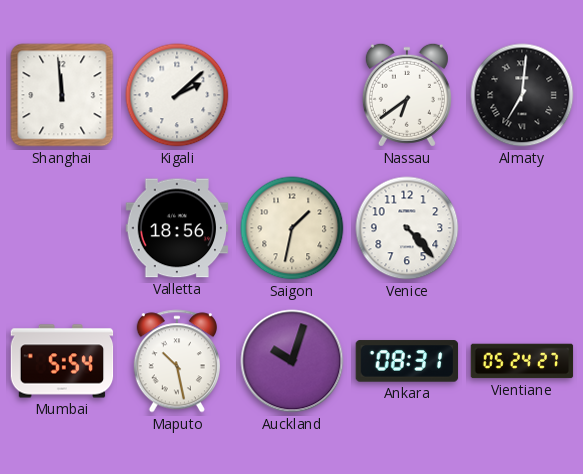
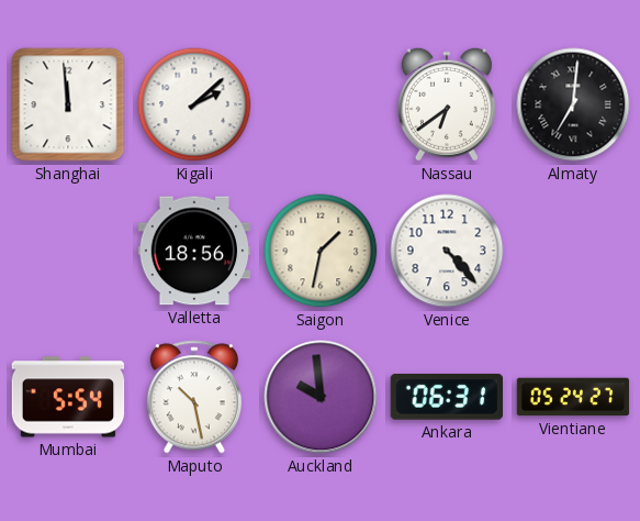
Auckland: 10:03 -> 9:59
Ankara: 08:31 -> 06:31
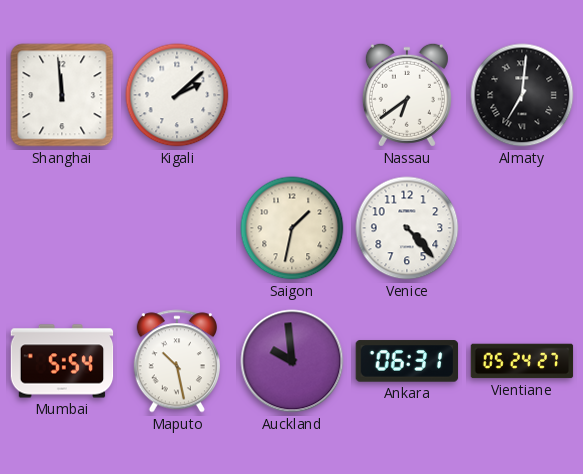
Valletta: 18:56 -> none
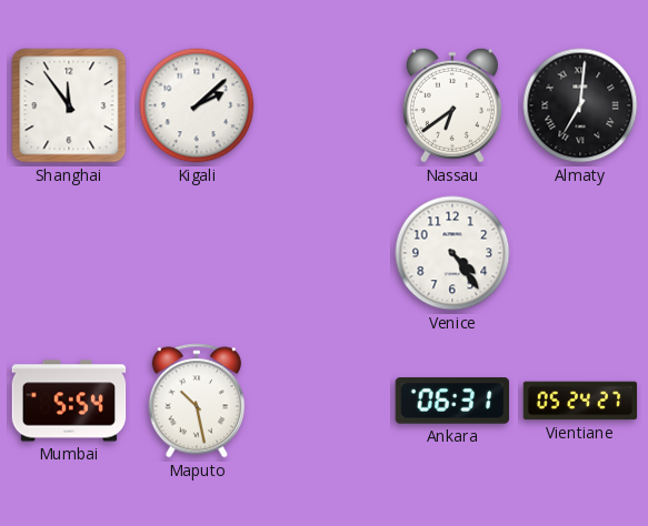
Shanghai: 11:59 -> 11:54
Saigon: 1:32 -> none
Venice: 4:23 -> 4:24
Auckland: 9:59 -> none
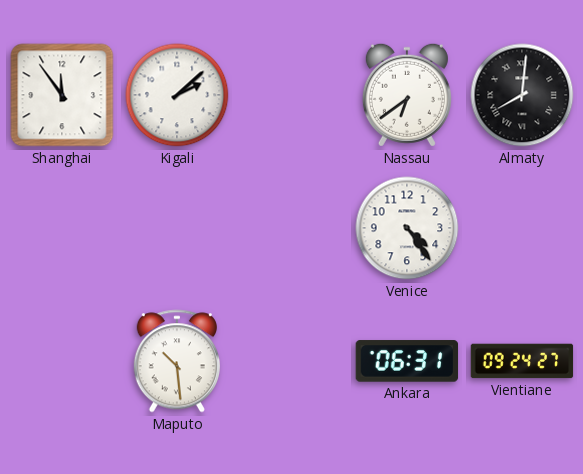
Almaty: 7:01 -> 8:01
Mumbai: 5:54 -> none
Maputo: 10:28 -> 10:29
Vientiane: 05:24 -> 09:24
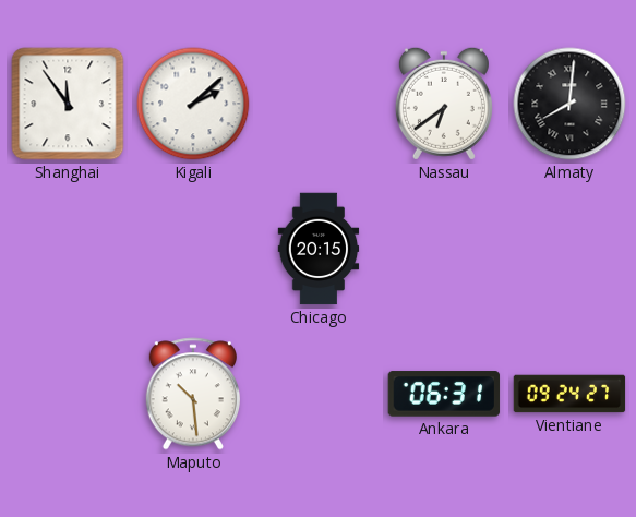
Chicago: none -> 20:15
Venice: 4:24 -> none
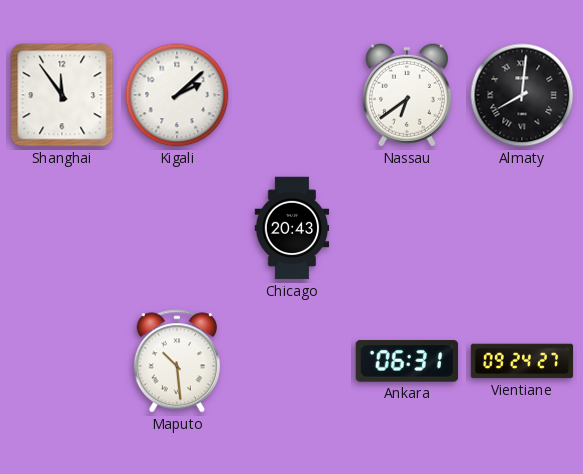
Chicago: 20:15 -> 20:43
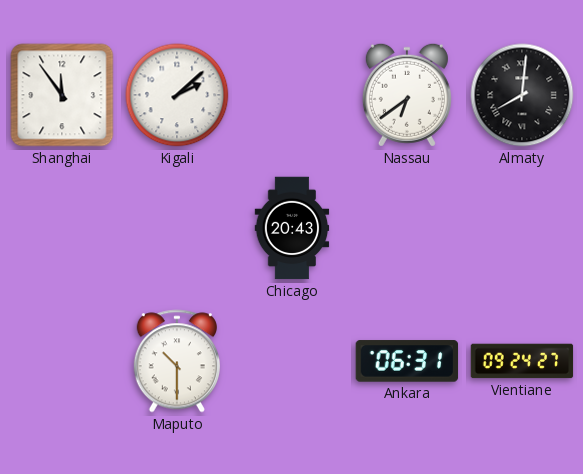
Maputo: 10:29 -> 10:30
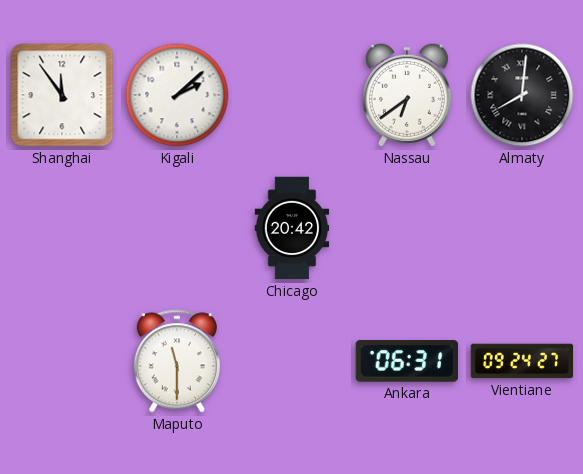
Chicago: 20:43 -> 20:42
Maputo: 10:30 -> 11:30
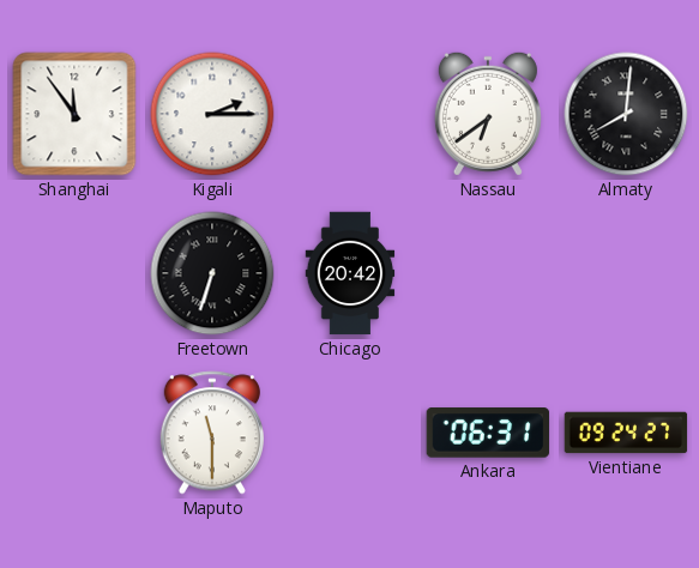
Kigali: 2:08 -> 2:15
Freetown: none -> 6:33
